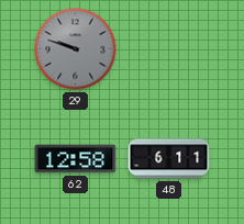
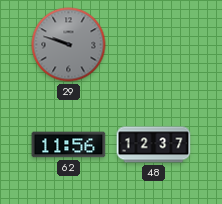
62: 12:58 -> 11:56
48: 6:11 -> 12:37
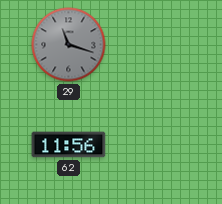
29: 9:48 -> 11:18
48: 12:37 -> none
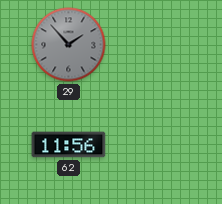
29: 11:18 -> 1:53
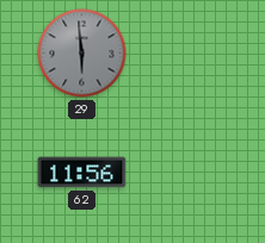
29: 1:53 -> 5:59
